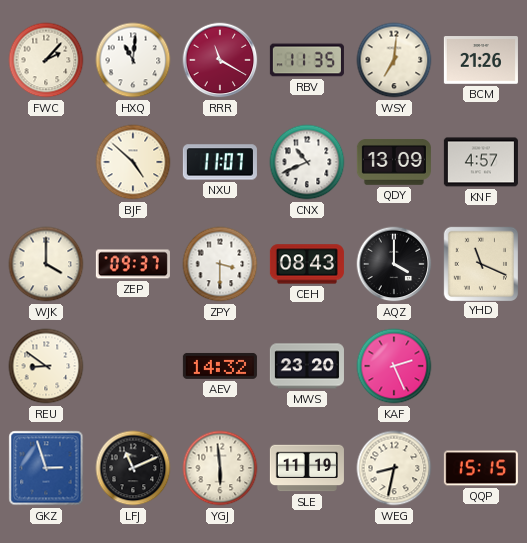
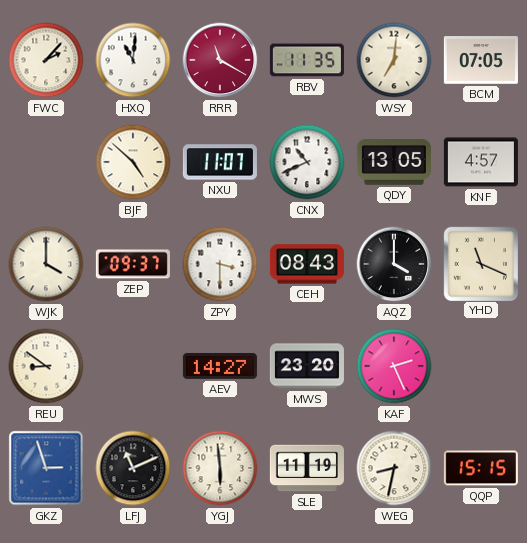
BCM: 21:26 -> 07:05
QDY: 13:09 -> 13:05
AEV: 14:32 -> 14:27
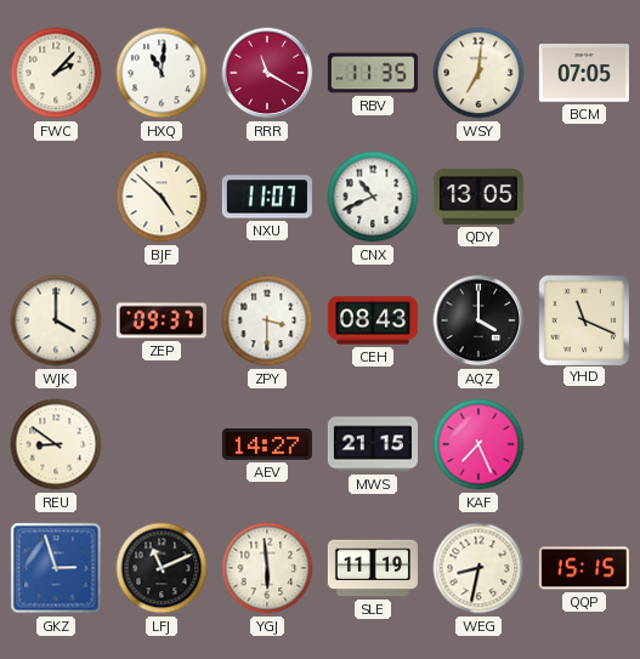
KNF: 4:57 -> none
MWS: 23:20 -> 21:15
KAF: 2:26 -> 7:26
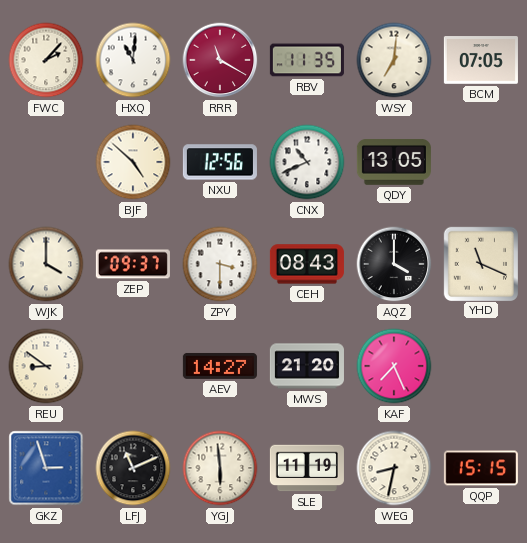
NXU: 11:07 -> 12:56
MWS: 21:15 -> 21:20
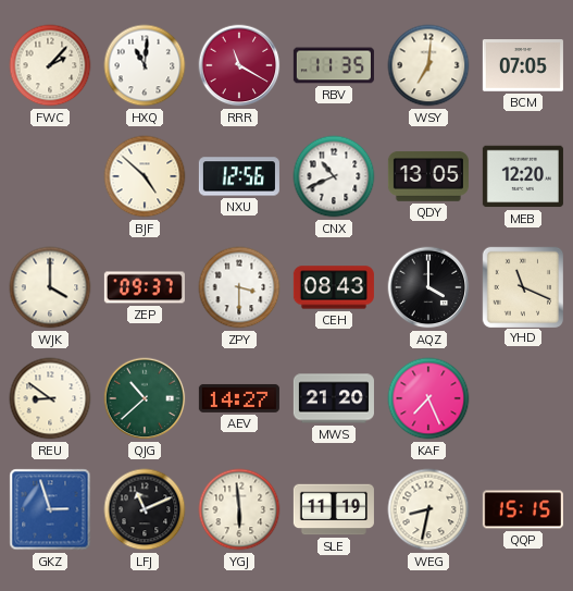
MEB: none -> 12:20
QJG: none -> 10:38
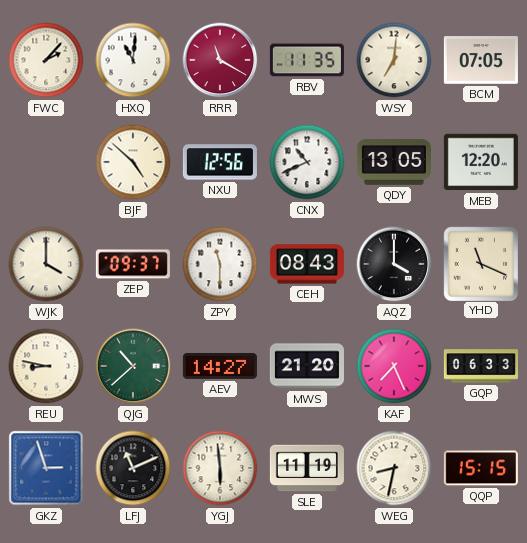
ZPY: 3:30 -> 11:30
REU: 8:51 -> 8:47
GQP: none -> 06:33
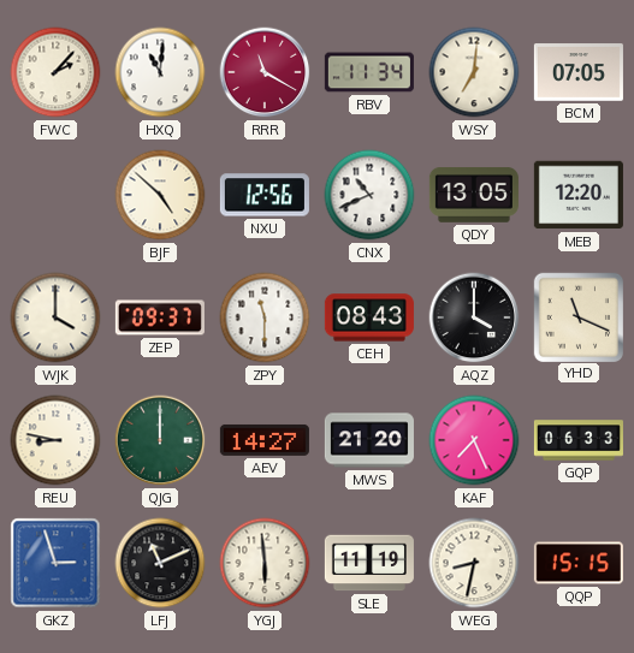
RBV: 11:35 -> 11:34
QJG: 10:38 -> 12:00
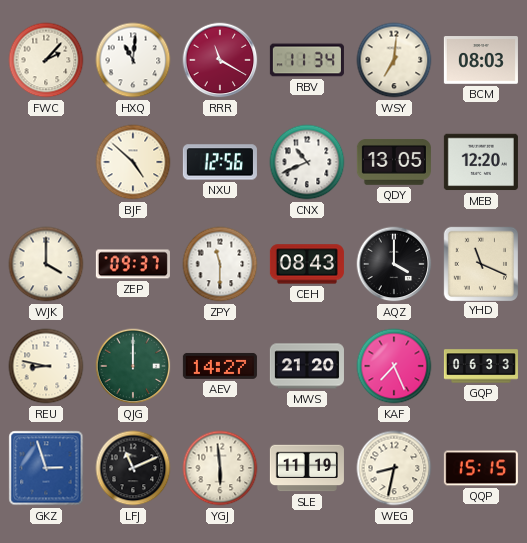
BCM: 07:05 -> 08:03
